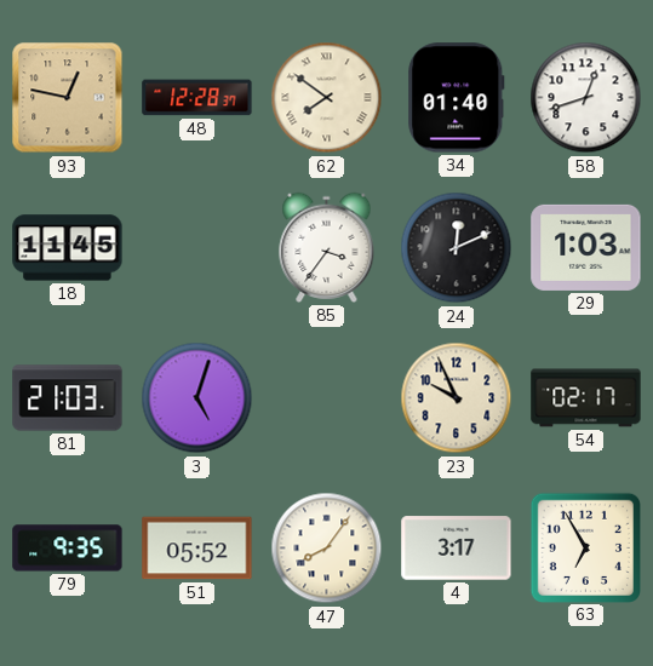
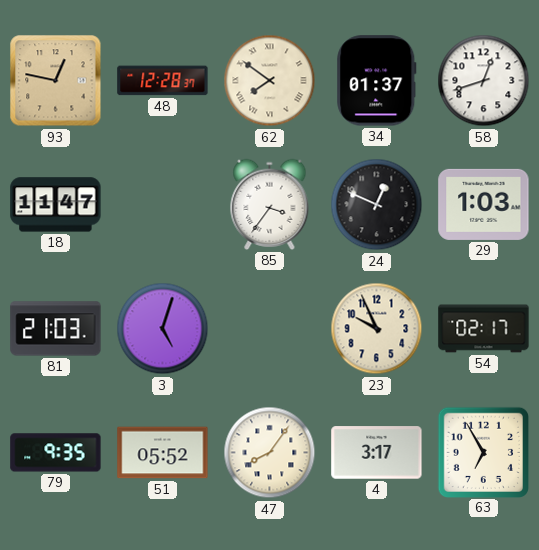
34: 01:40 -> 01:37
18: 11:45 -> 11:47
24: 12:11 -> 12:49
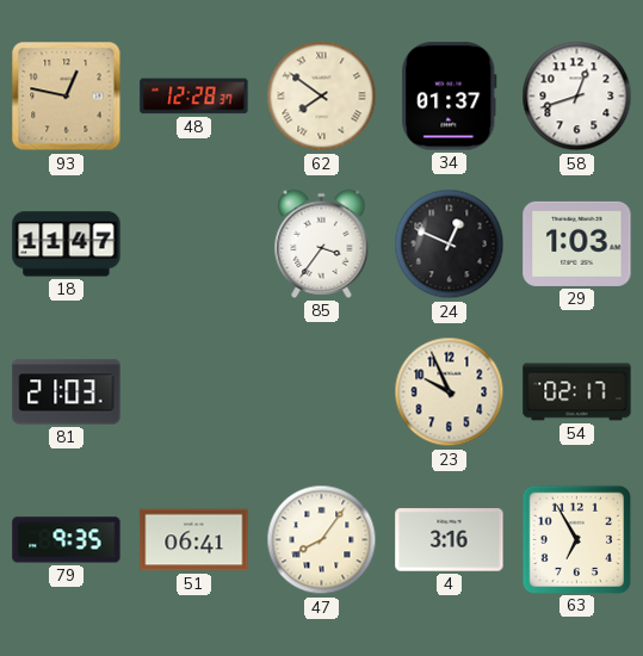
3: 5:03 -> none
51: 05:52 -> 06:41
4: 3:17 -> 3:16
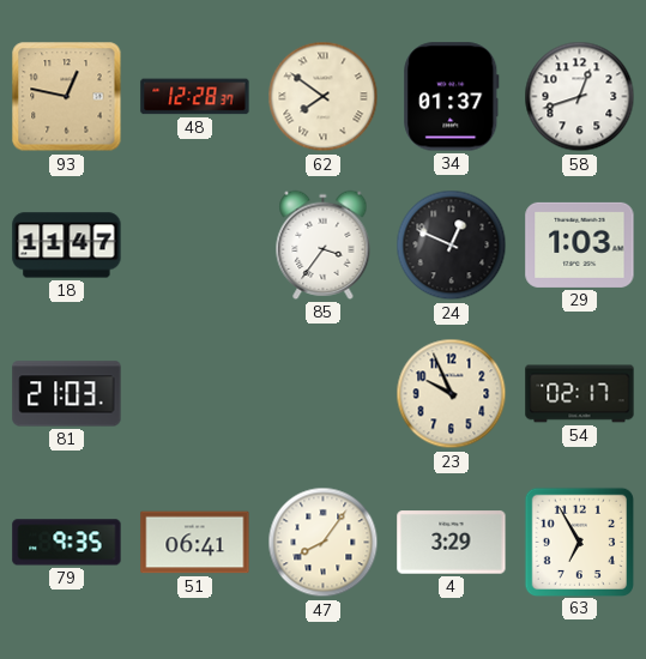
4: 3:16 -> 3:29
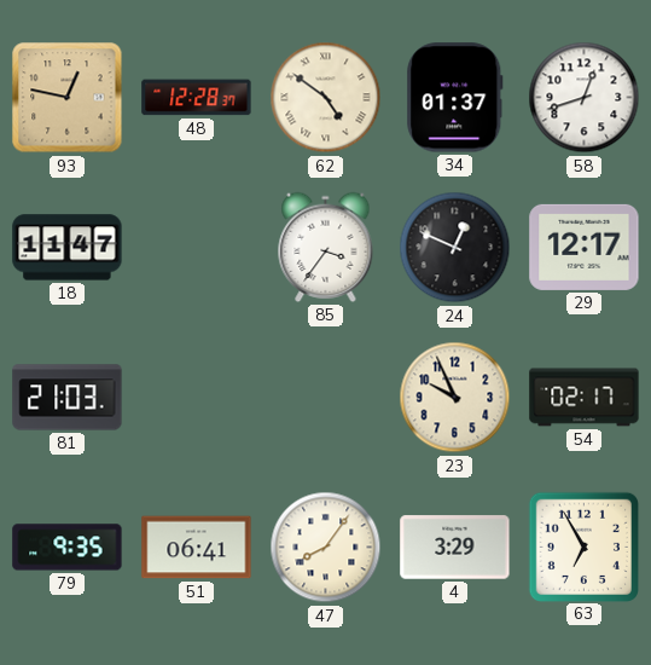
62: 7:51 -> 4:51
29: 1:03 -> 12:17
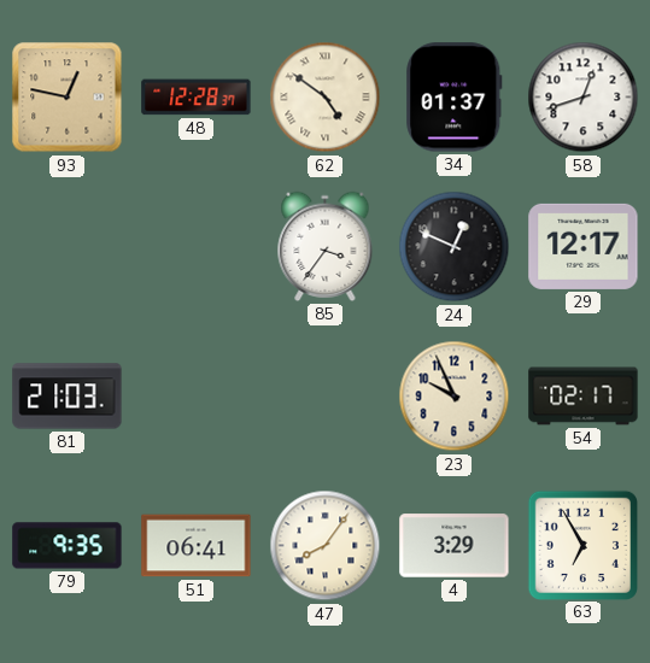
18: 11:47 -> none
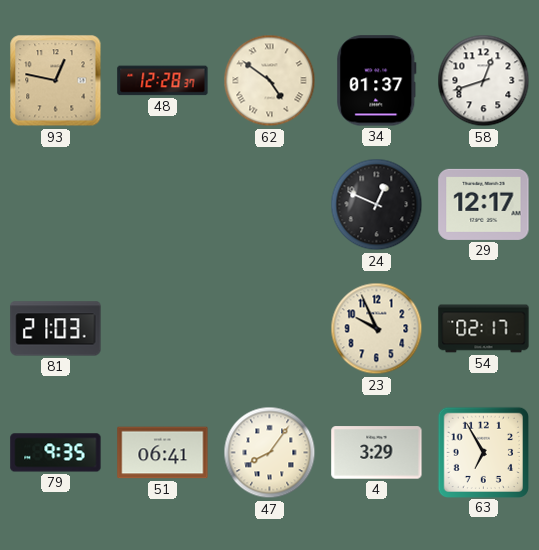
85: 3:36 -> none
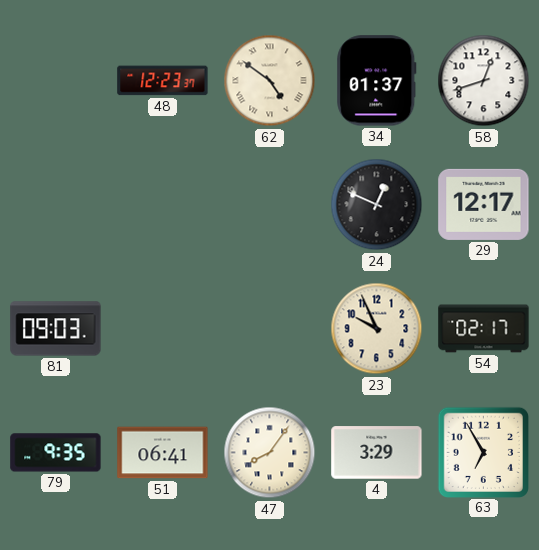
93: 12:47 -> none
48: 12:28 -> 12:23
81: 21:03 -> 09:03
